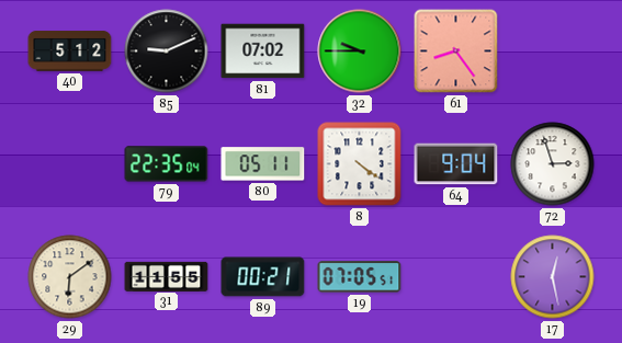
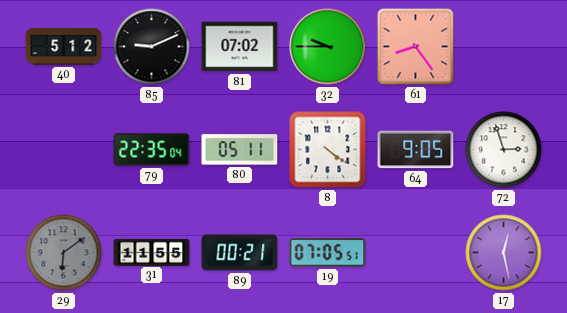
64: 9:04 -> 9:05
29 dial: cream -> grey
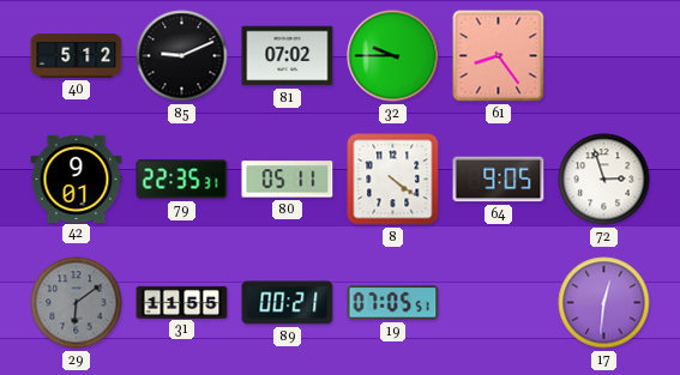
42: none -> 9:01
79: 22:35:04 -> 22:35:31
17: 12:28 -> 12:31
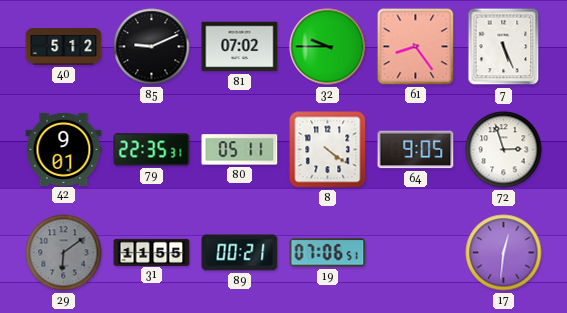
7: none -> 5:26
19: 07:05 -> 07:06
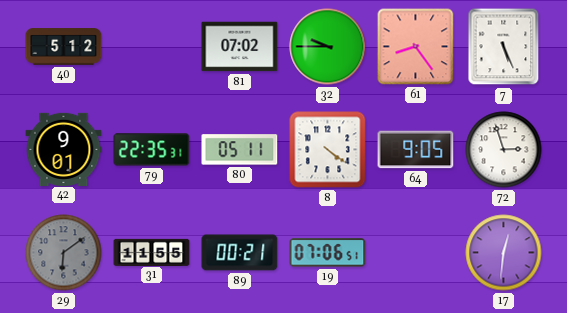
85: 9:11 -> none
